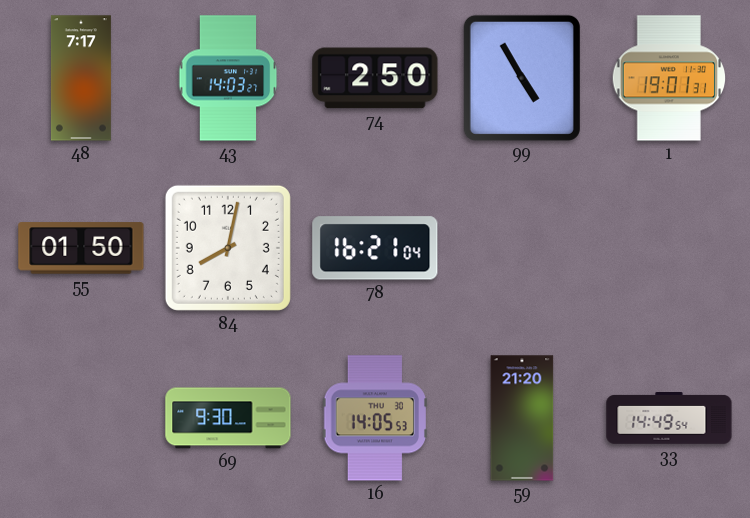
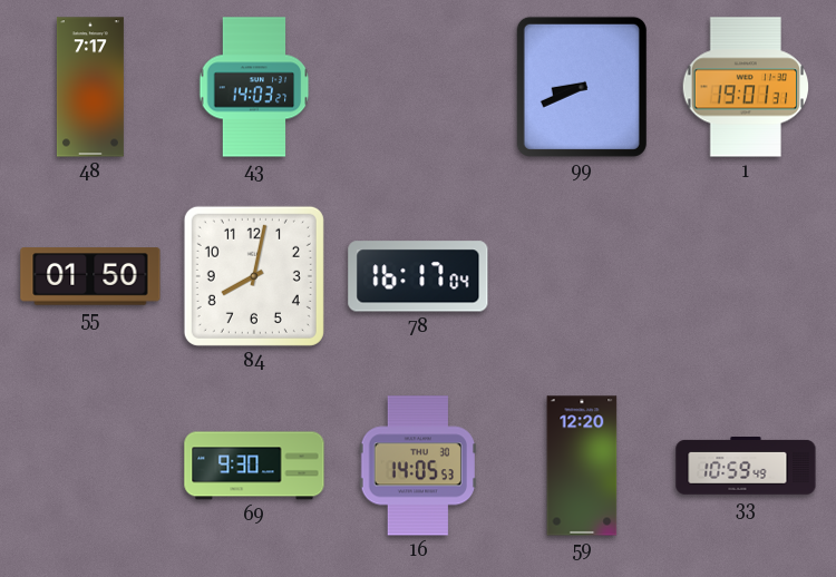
74: 2:50 -> none
99: 4:55 -> 8:41
78: 16:21 -> 16:17
59: 21:20 -> 12:20
33: 14:49 -> 10:59
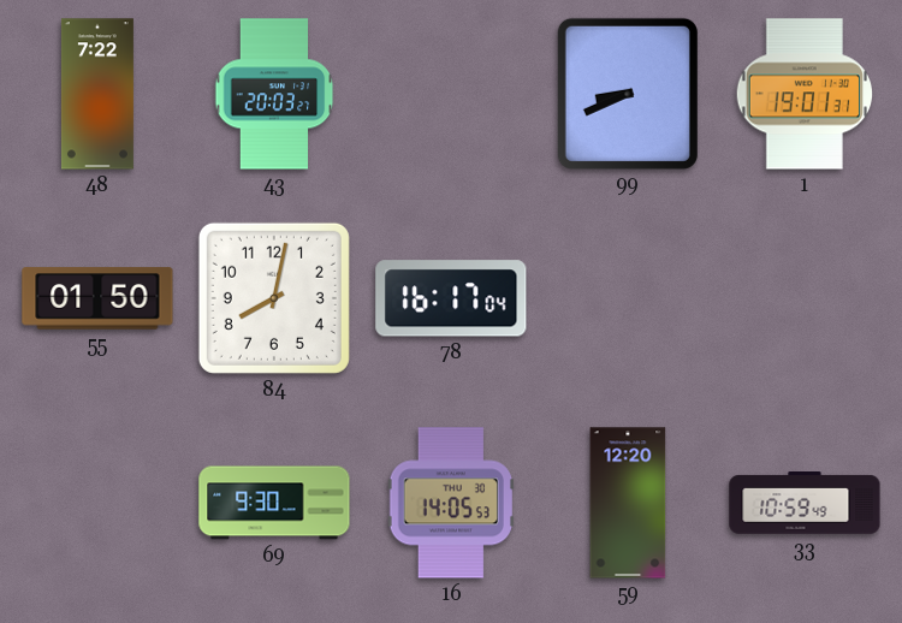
48: 7:17 -> 7:22
43: 14:03 -> 20:03
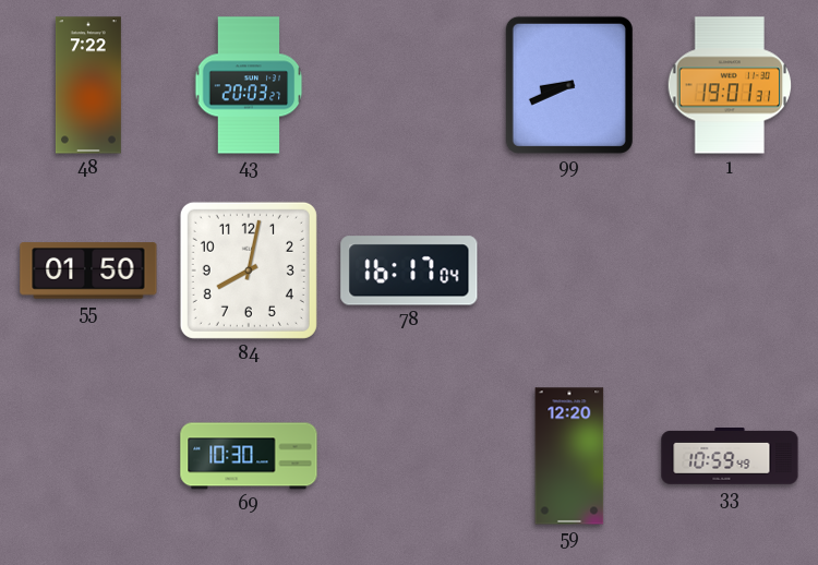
69: 9:30 -> 10:30
16: 14:05 -> none
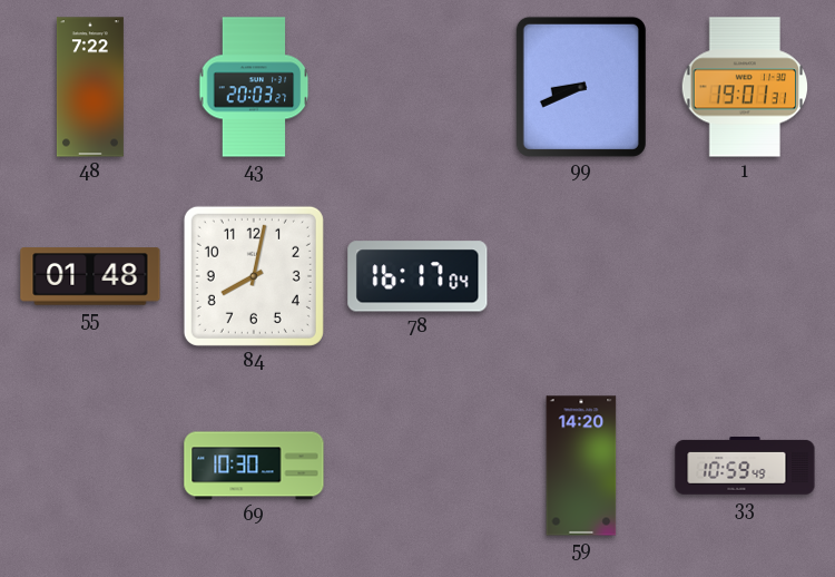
55: 01:50 -> 01:48
59: 12:20 -> 14:20
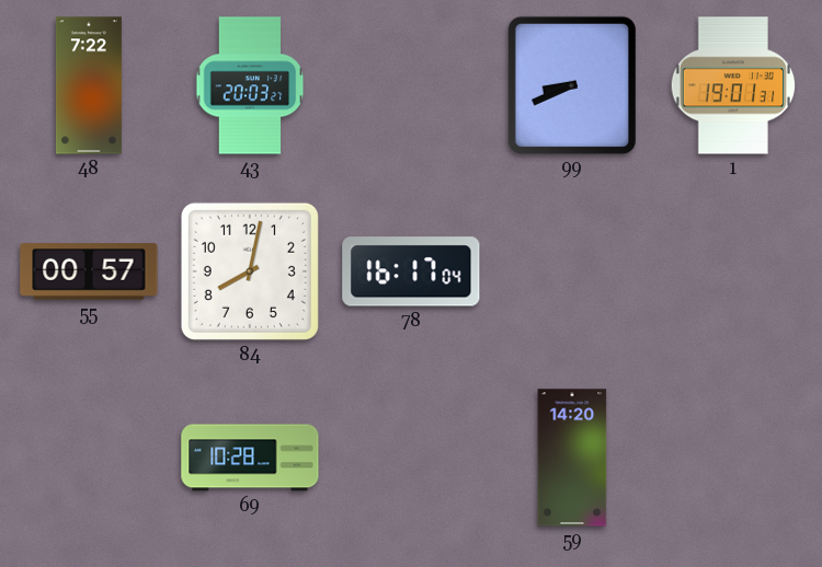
55: 01:48 -> 00:57
69: 10:30 -> 10:28
33: 10:59 -> none
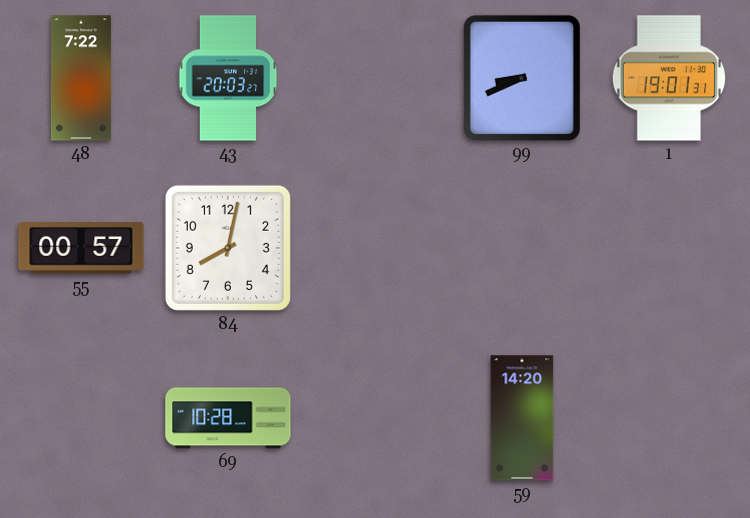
78: 16:17 -> none
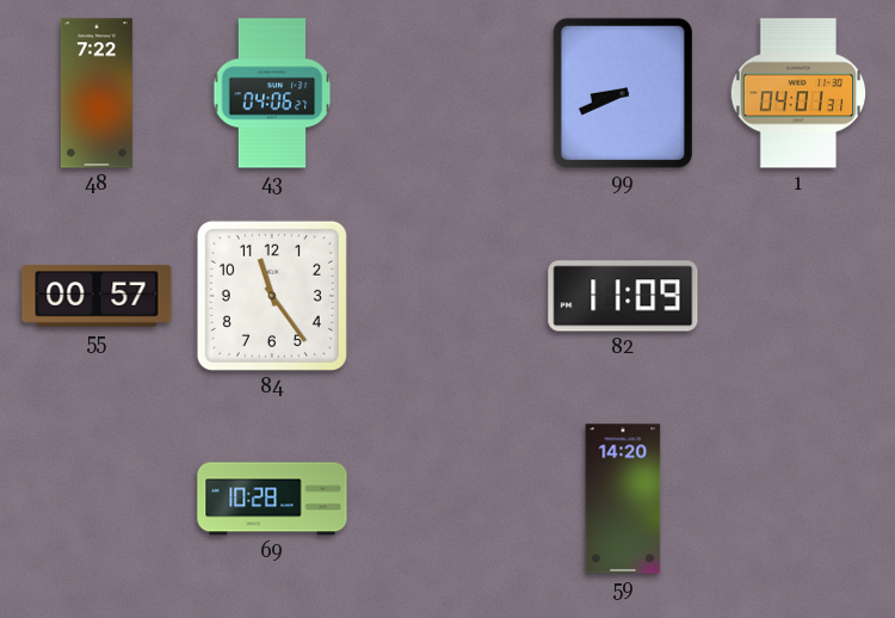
43: 20:03 -> 04:06
1: 19:01 -> 04:01
84: 8:02 -> 11:24
82: none -> 11:09
